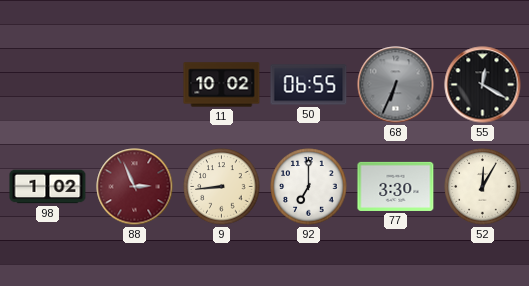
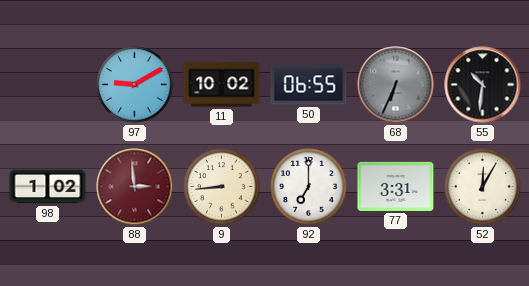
97: none -> 9:10
55: 12:20 -> 10:31
88: 2:56 -> 2:59
77: 3:30 -> 3:31
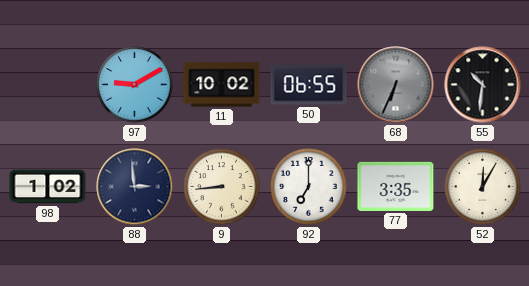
88 dial: burgundy -> navy
77: 3:31 -> 3:35
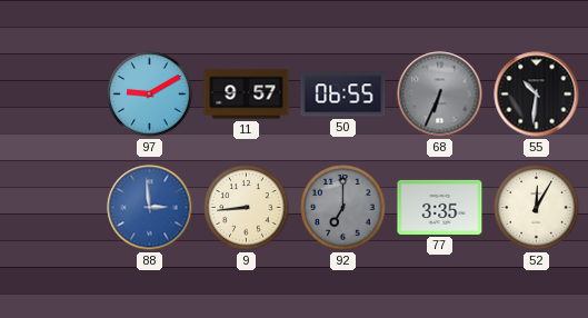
11: 10:02 -> 9:57
98: 1:02 -> none
88 dial: navy -> blue
92 dial: white -> grey
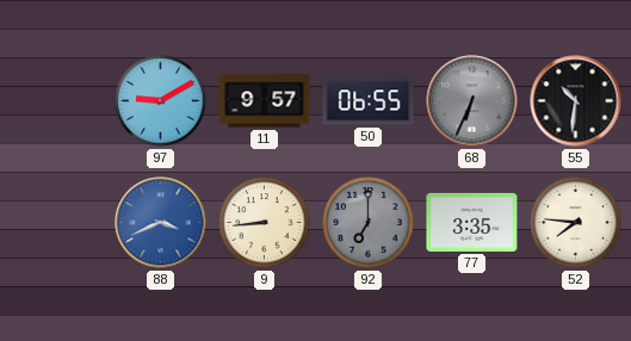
88: 2:59 -> 3:41
52: 12:05 -> 7:46
